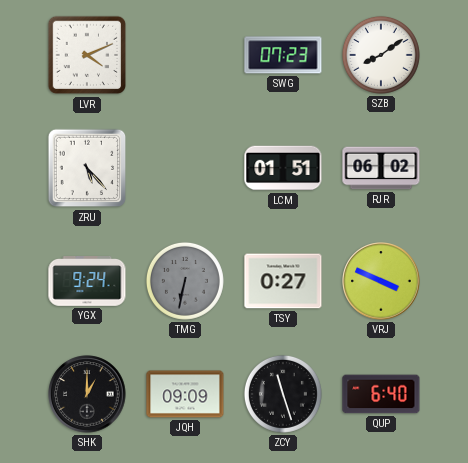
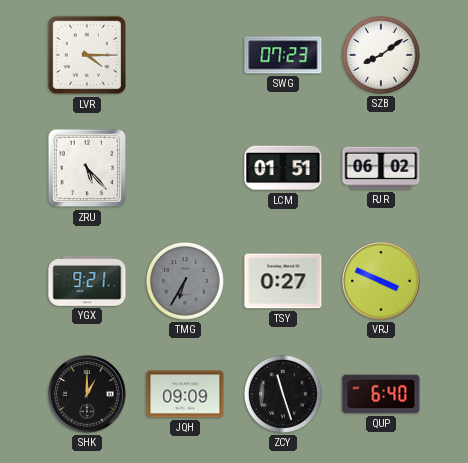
LVR: 4:11 -> 4:15
YGX: 9:24 -> 9:21
TMG: 6:32 -> 6:35
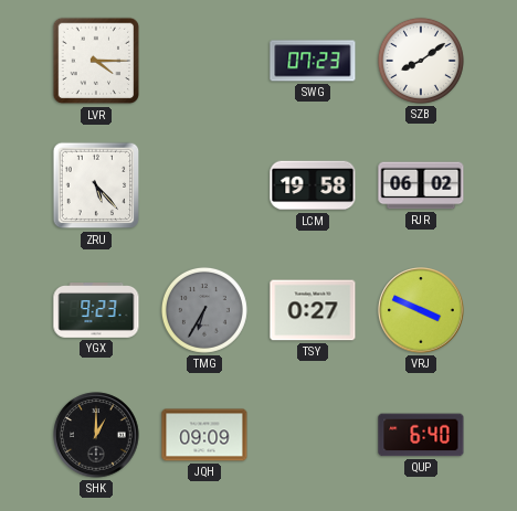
LCM: 01:51 -> 19:58
YGX: 9:21 -> 9:23
ZCY: 11:27 -> none
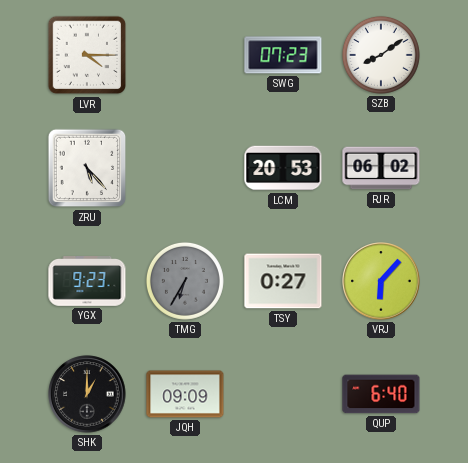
LCM: 19:58 -> 20:53
VRJ: 3:49 -> 6:07
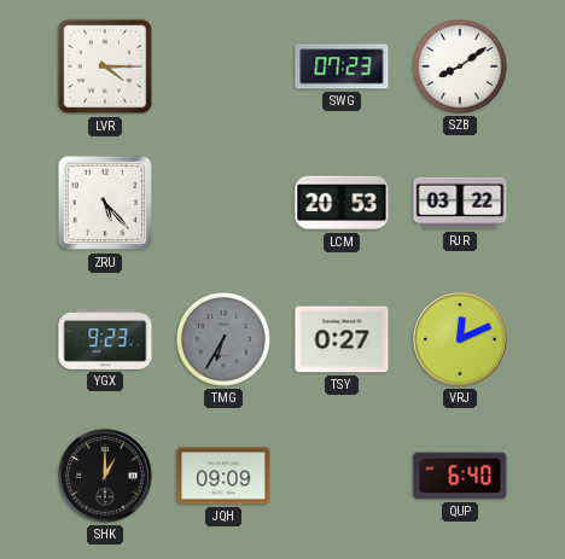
RJR: 06:02 -> 03:22
VRJ: 6:07 -> 12:11
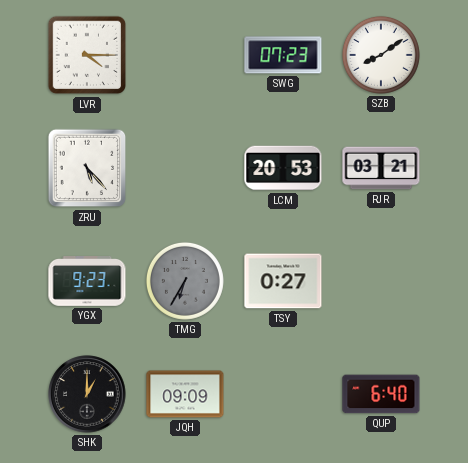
RJR: 03:22 -> 03:21
VRJ: 12:11 -> none
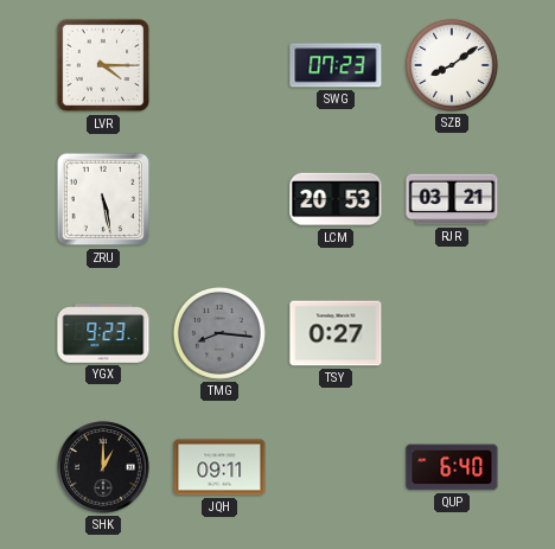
ZRU: 5:23 -> 5:28
TMG: 6:35 -> 8:16
JQH: 09:09 -> 09:11
